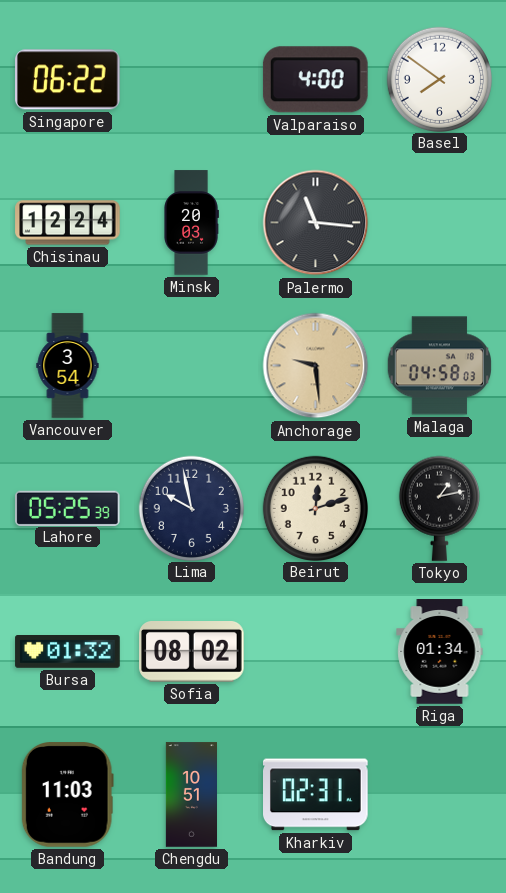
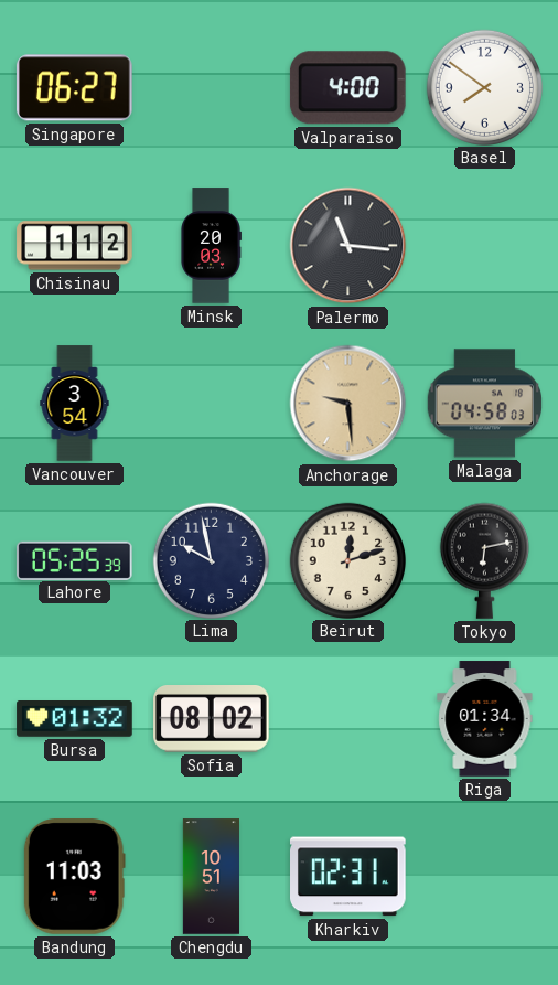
Singapore: 06:22 -> 06:27
Chisinau: 12:24 -> 1:12
Tokyo: 1:13 -> 6:13
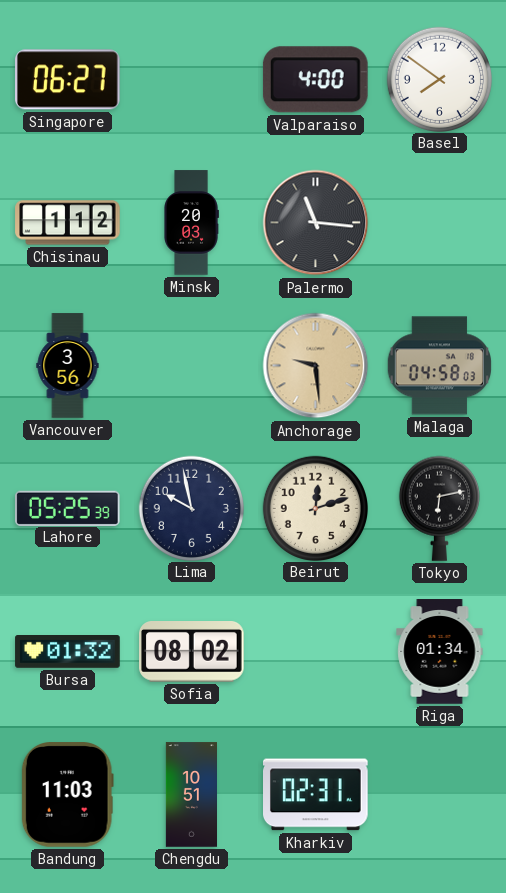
Vancouver: 3:54 -> 3:56
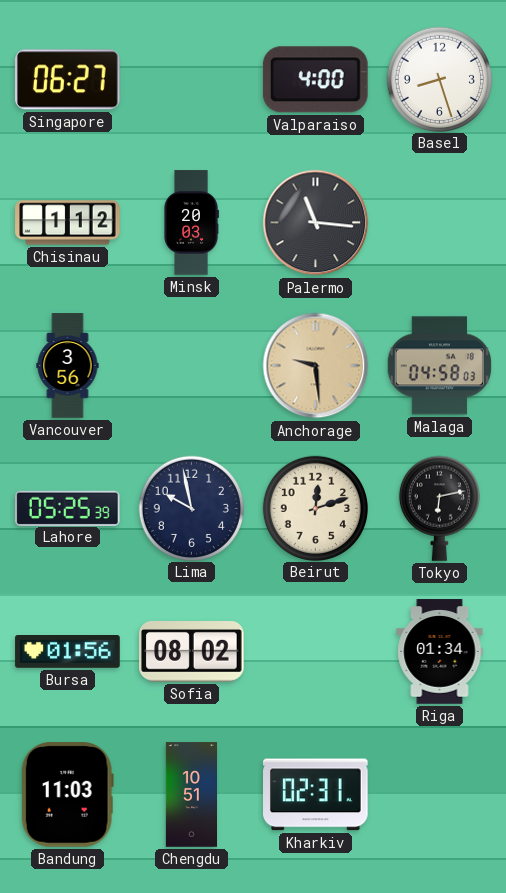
Basel: 7:51 -> 8:27
Bursa: 01:32 -> 01:56
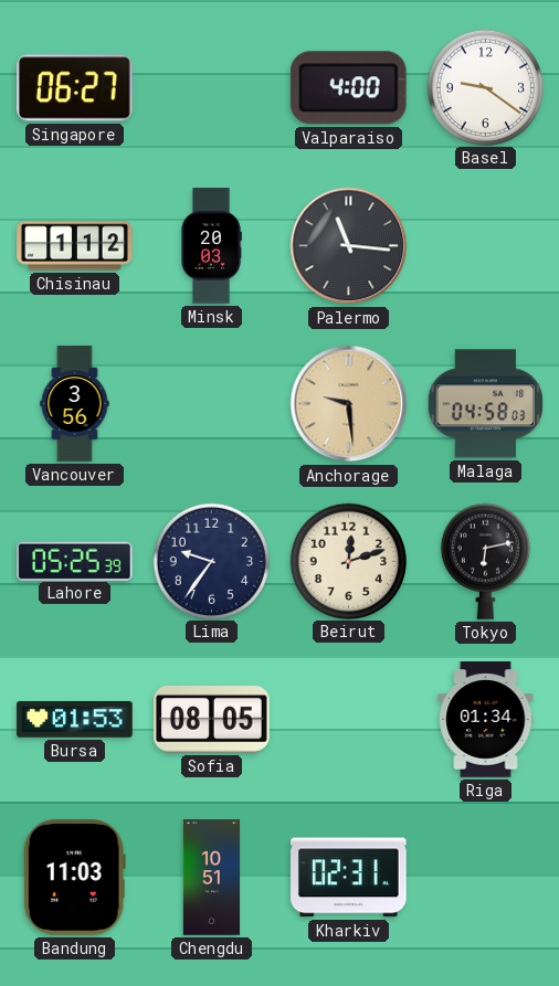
Basel: 8:27 -> 9:21
Lima: 9:58 -> 9:36
Bursa: 01:56 -> 01:53
Sofia: 08:02 -> 08:05
